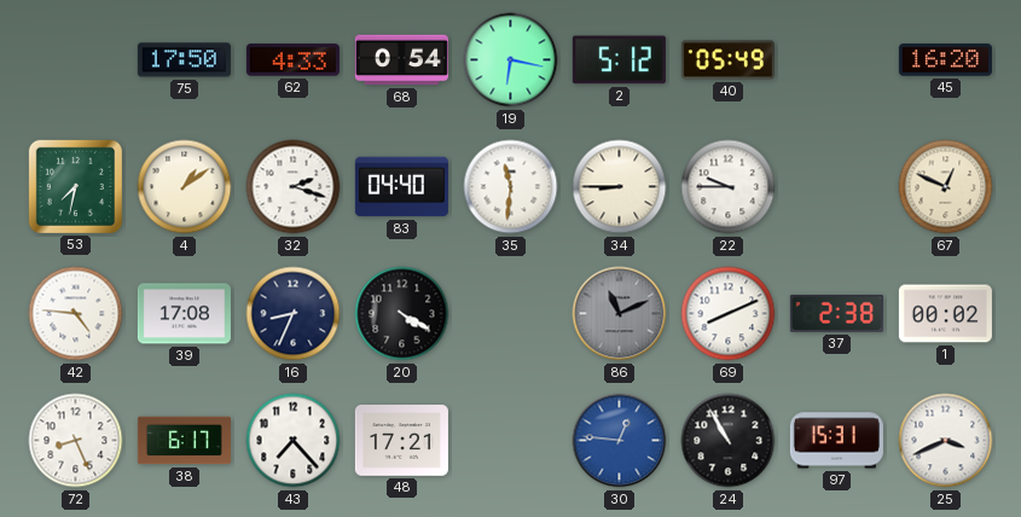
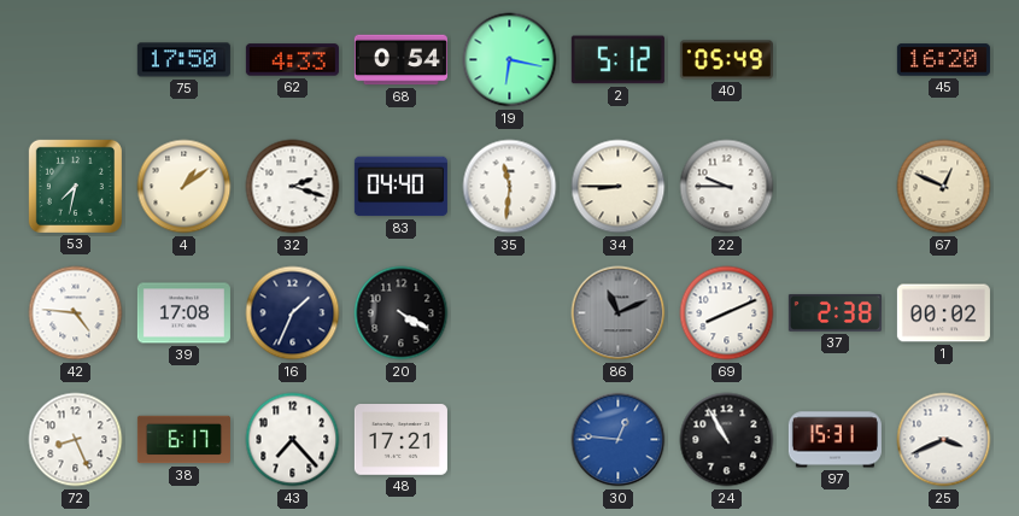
16: 8:34 -> 1:34
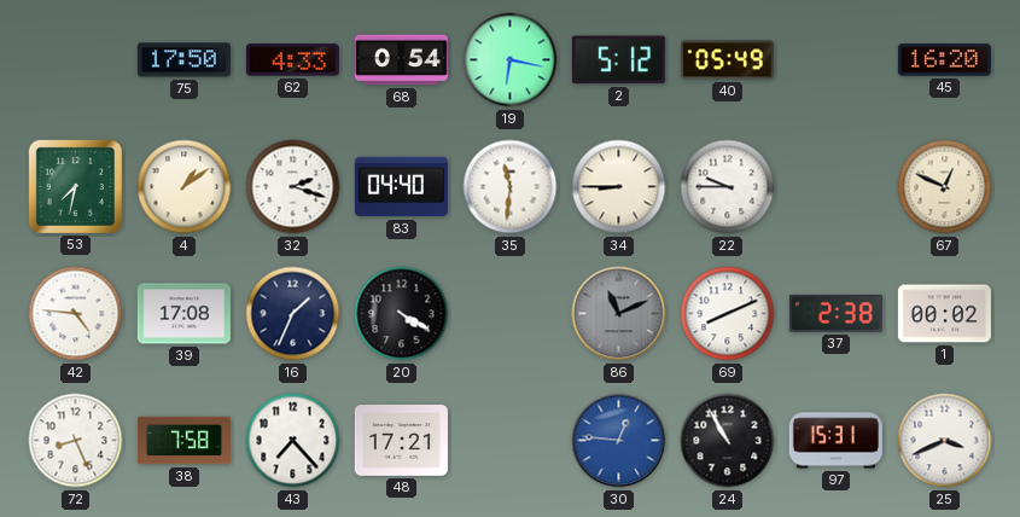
38: 6:17 -> 7:58
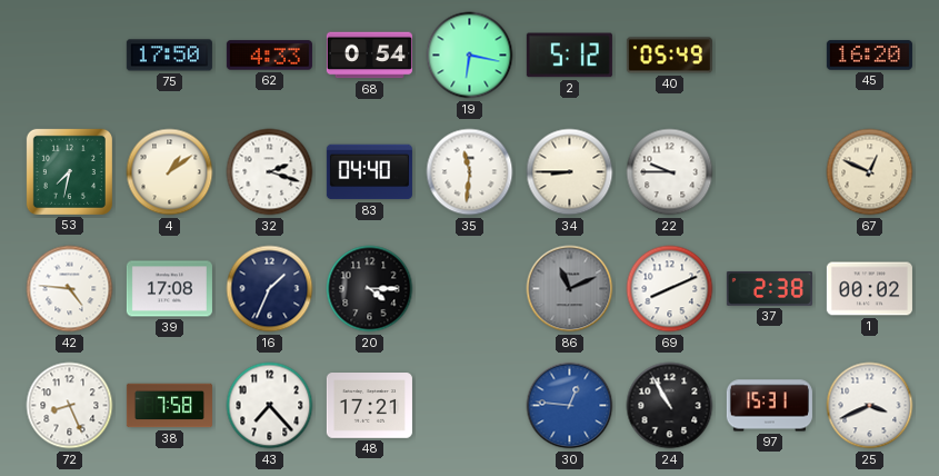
20: 4:20 -> 4:15
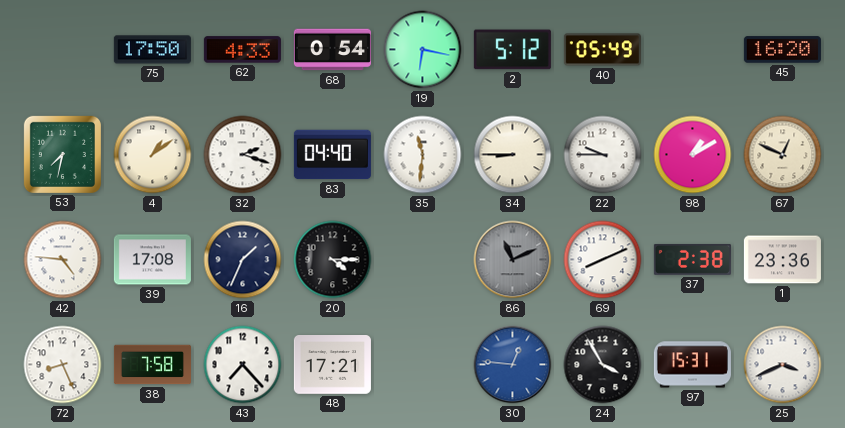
98: none -> 1:10
1: 00:02 -> 23:36
24: 10:55 -> 3:55
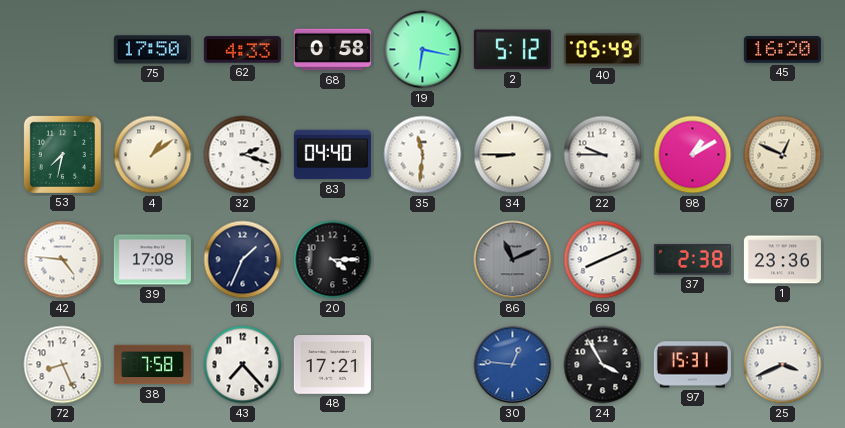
68: 0:54 -> 0:58
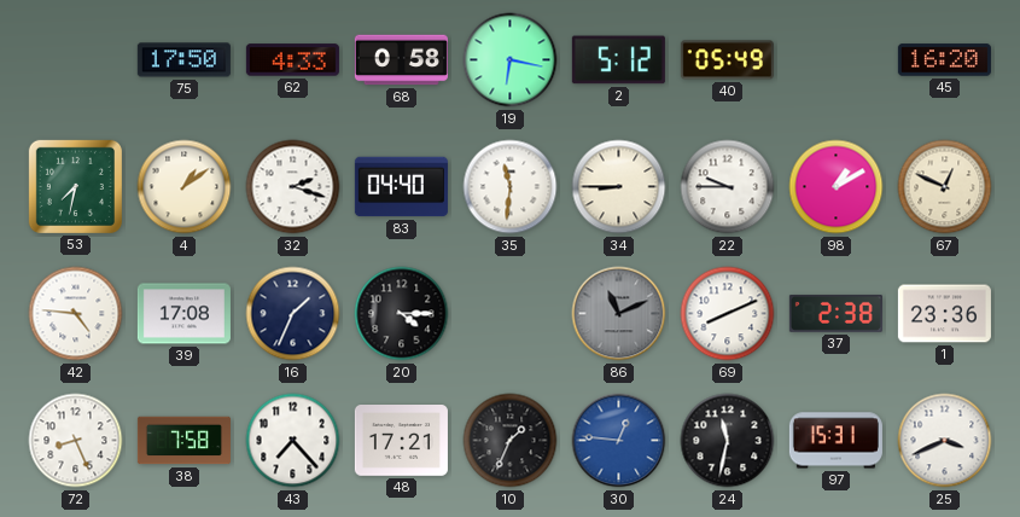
10: none -> 1:34
24: 3:55 -> 11:32
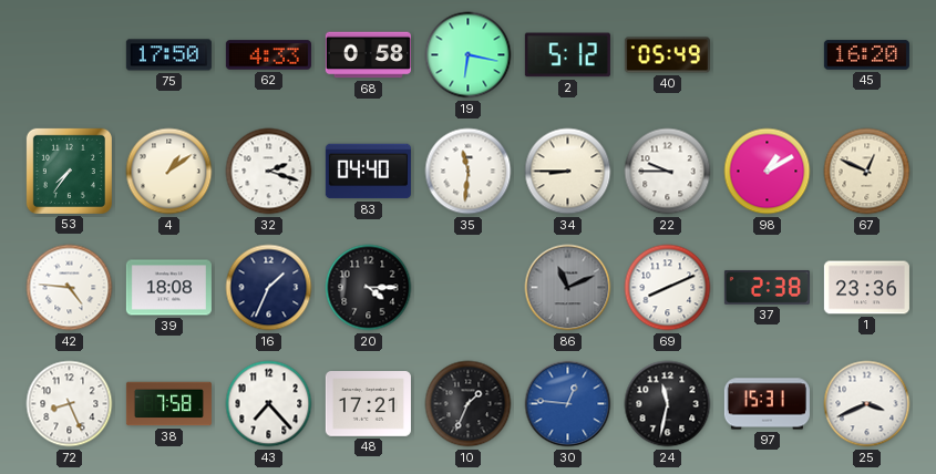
53: 7:32 -> 7:36
39: 17:08 -> 18:08
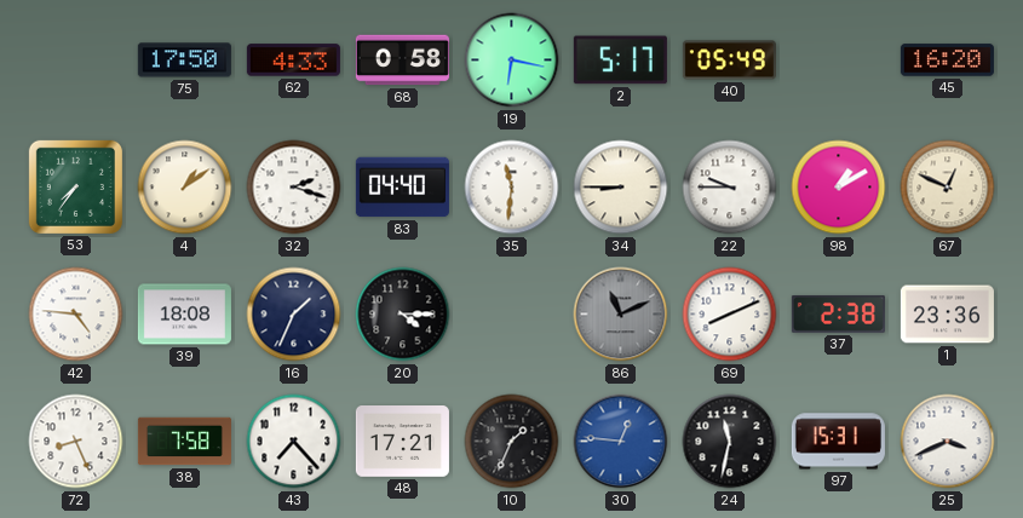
2: 5:12 -> 5:17
